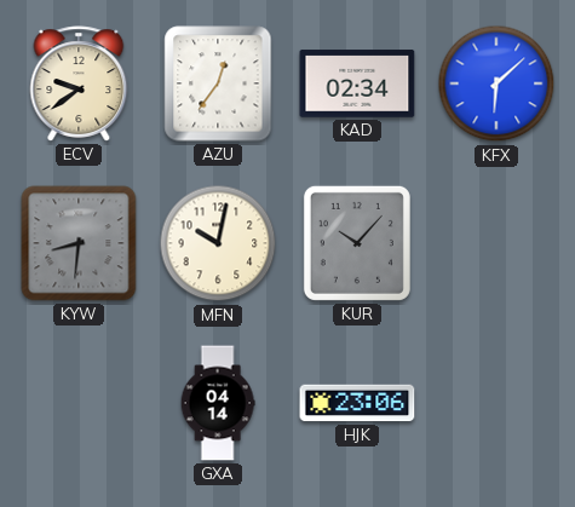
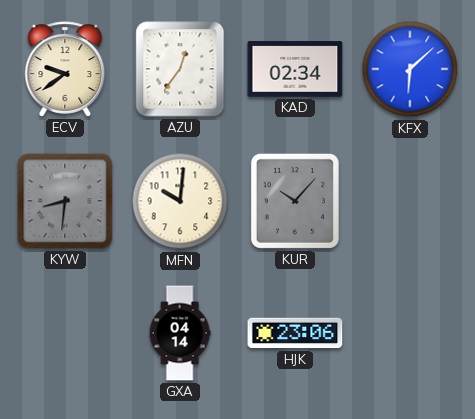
MFN: 10:02 -> 10:01
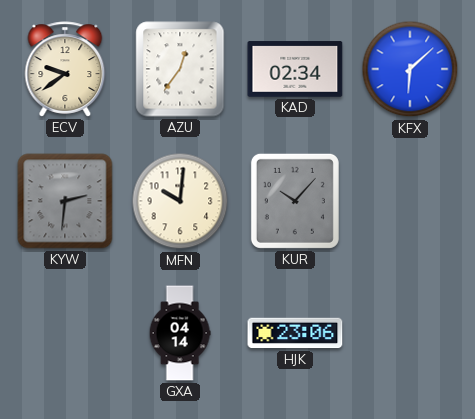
KYW: 8:31 -> 2:31
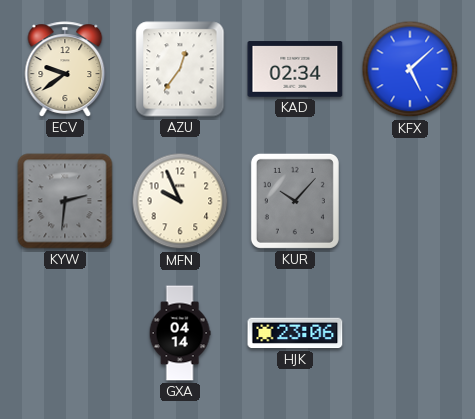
KFX: 6:08 -> 5:08
MFN: 10:01 -> 9:56
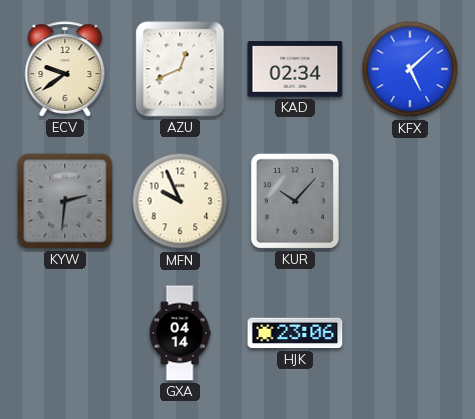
AZU: 12:36 -> 12:41
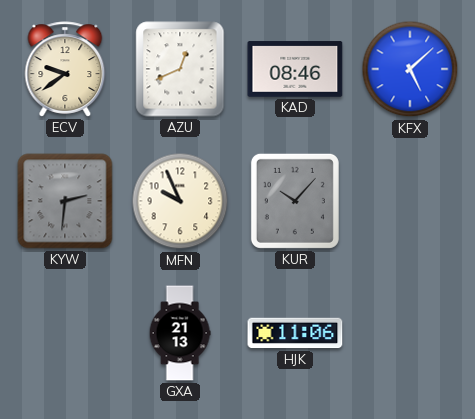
KAD: 02:34 -> 08:46
GXA: 04:14 -> 21:13
HJK: 23:06 -> 11:06
